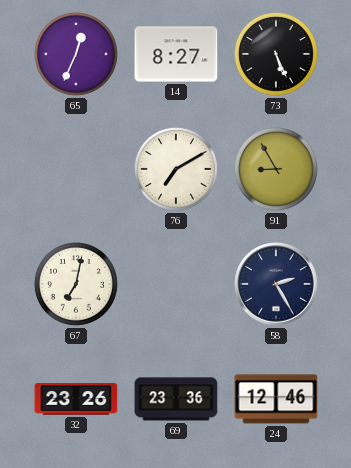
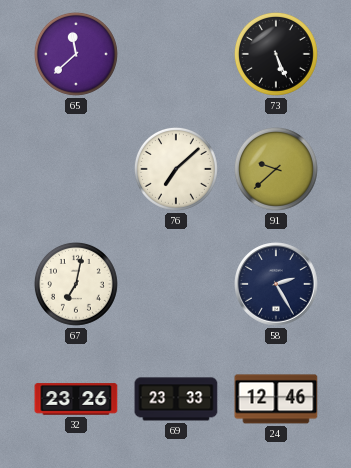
65: 12:34 -> 11:38
14: 8:27 -> none
76: 7:10 -> 7:08
91: 8:55 -> 9:38
69: 23:36 -> 23:33
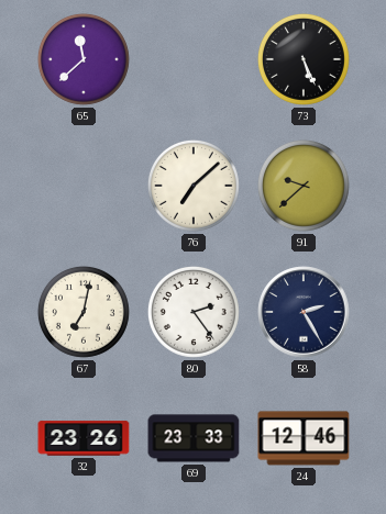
80: none -> 2:24
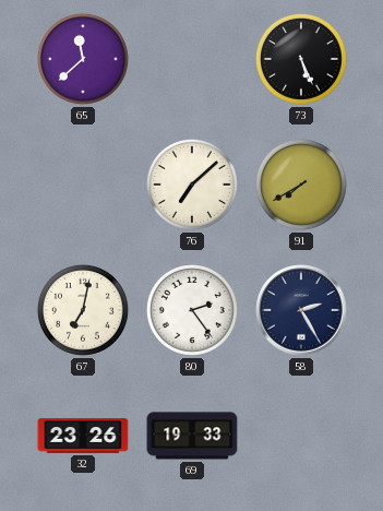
91: 9:38 -> 7:40
69: 23:33 -> 19:33
24: 12:46 -> none
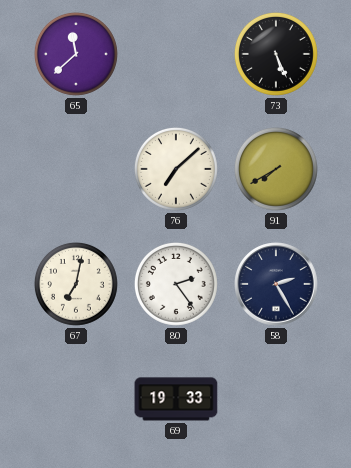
32: 23:26 -> none
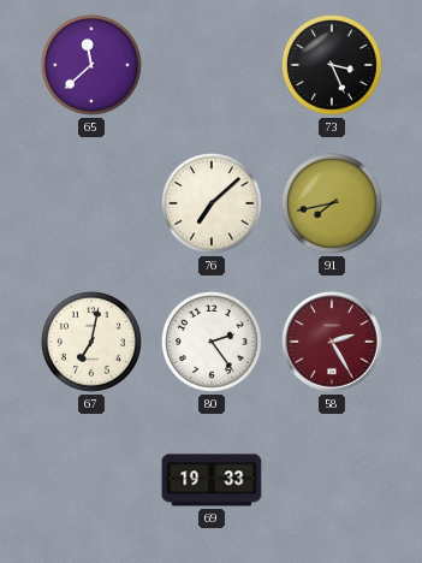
73: 5:26 -> 3:26
91: 7:40 -> 7:43
58 dial: navy -> burgundy
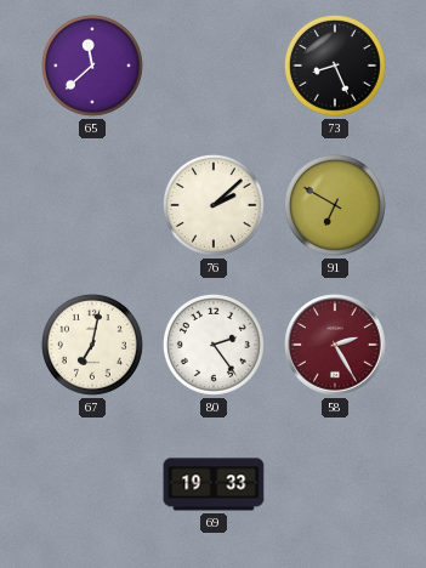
73: 3:26 -> 8:26
76: 7:08 -> 2:08
91: 7:43 -> 6:50
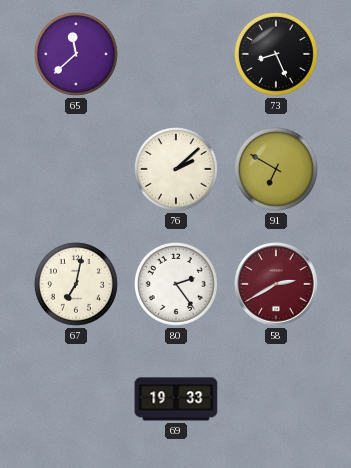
58: 2:25 -> 2:40
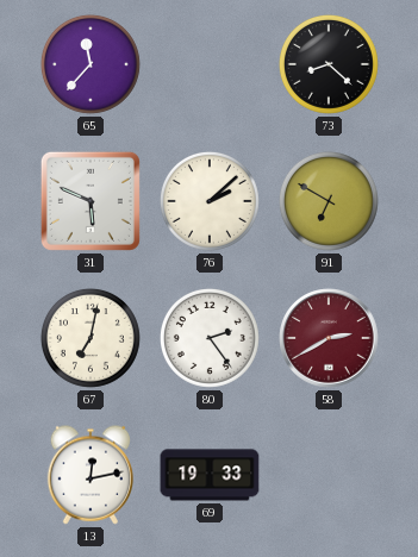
65: 11:38 -> 11:37
73: 8:26 -> 8:22
31: none -> 5:49
13: none -> 12:13
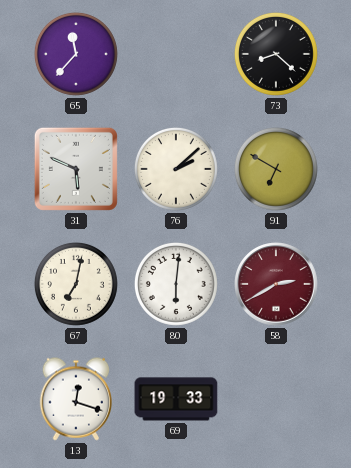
80: 2:24 -> 6:01
13: 12:13 -> 12:18
